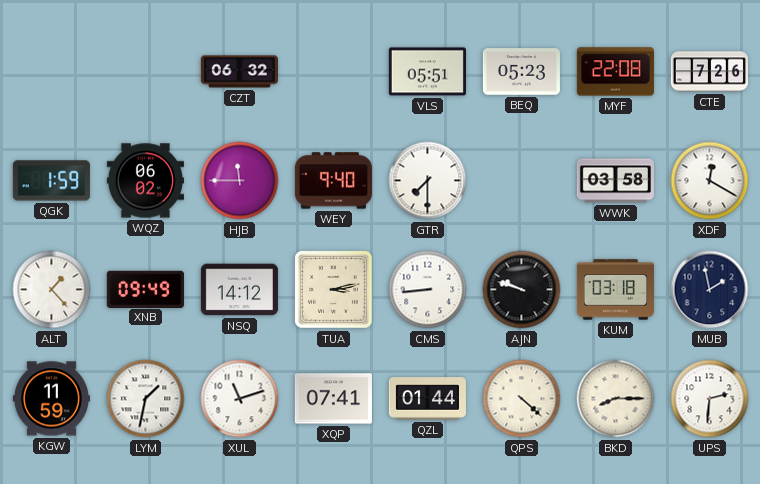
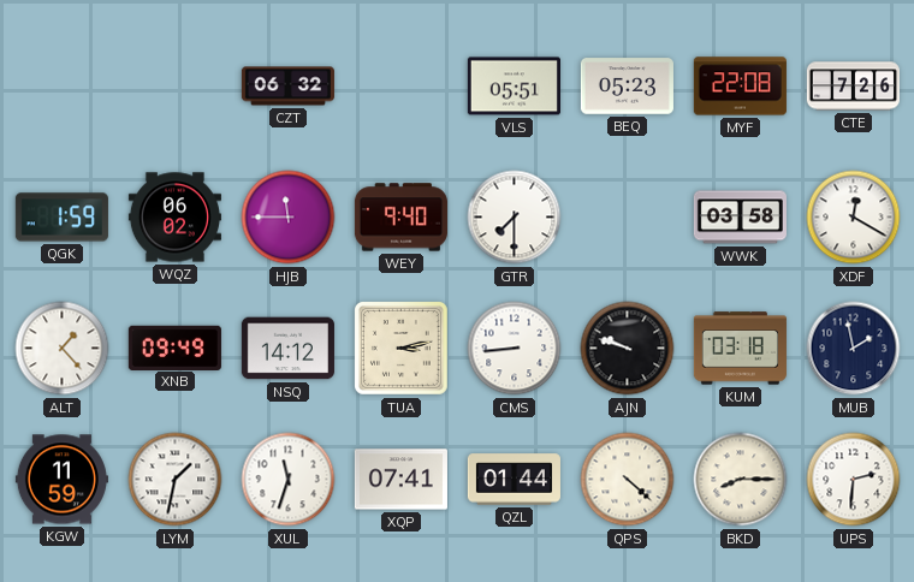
XUL: 11:12 -> 11:33
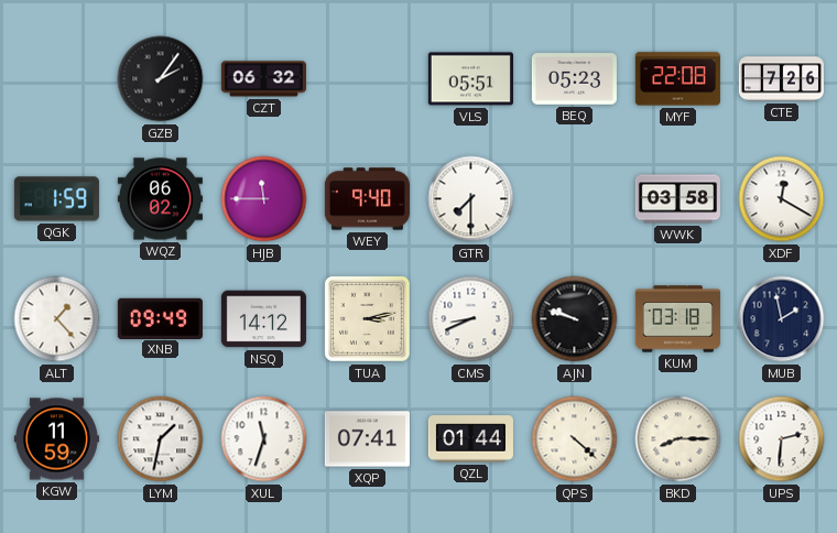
GZB: none -> 2:06
CMS: 8:44 -> 8:41
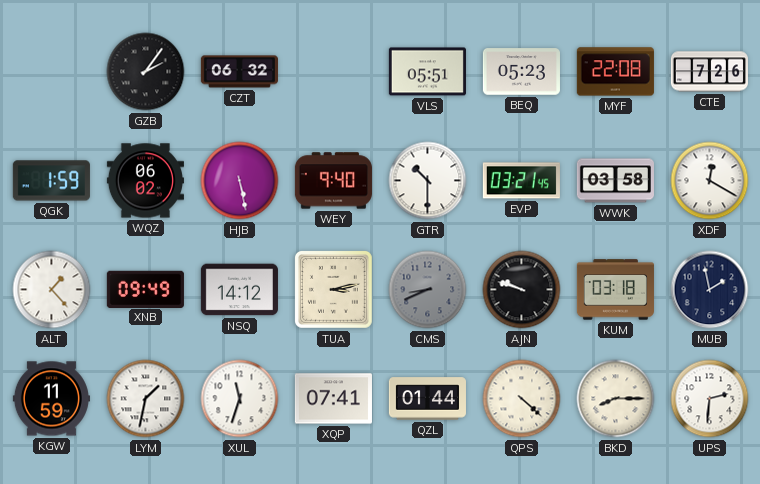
HJB: 11:45 -> 5:28
GTR: 7:30 -> 10:30
EVP: none -> 03:21
CMS dial: white -> grey
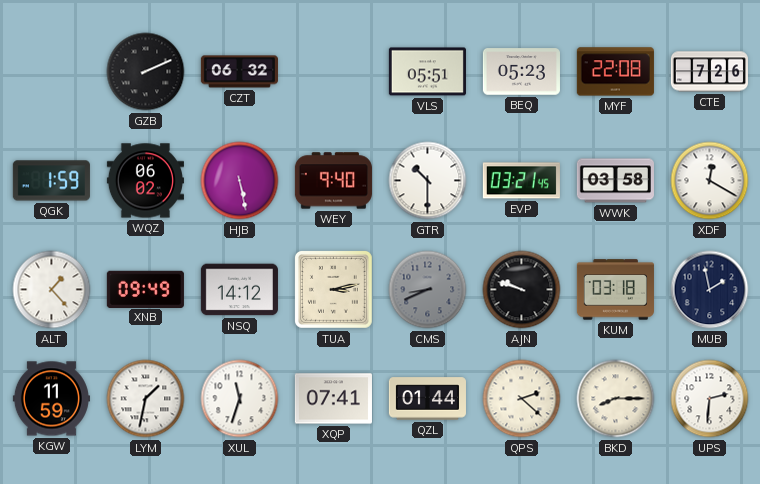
GZB: 2:06 -> 2:11
QPS: 4:22 -> 2:22
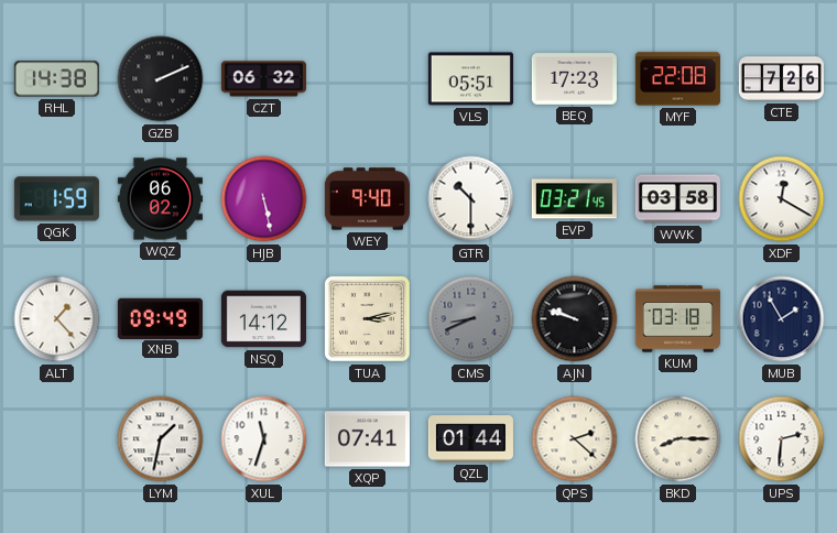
RHL: none -> 14:38
BEQ: 05:23 -> 17:23
MUB: 1:58 -> 1:55
KGW: 11:59 -> none
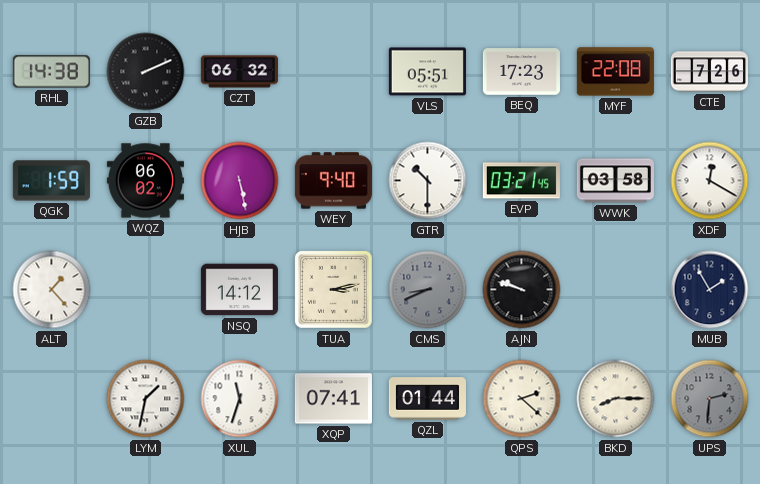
XNB: 09:49 -> none
KUM: 03:18 -> none
UPS dial: white -> grey
